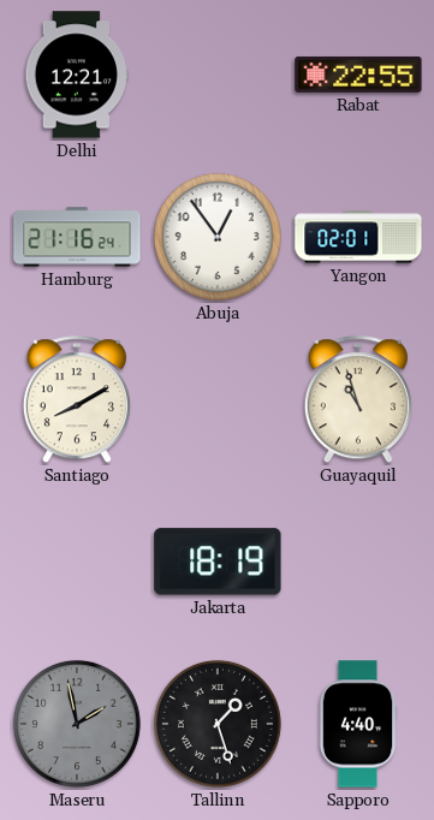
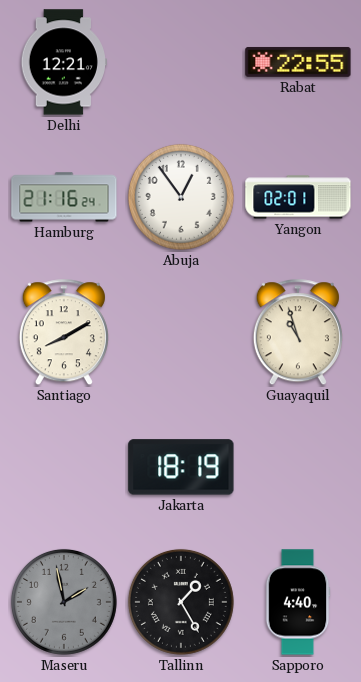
Tallinn: 1:27 -> 1:25
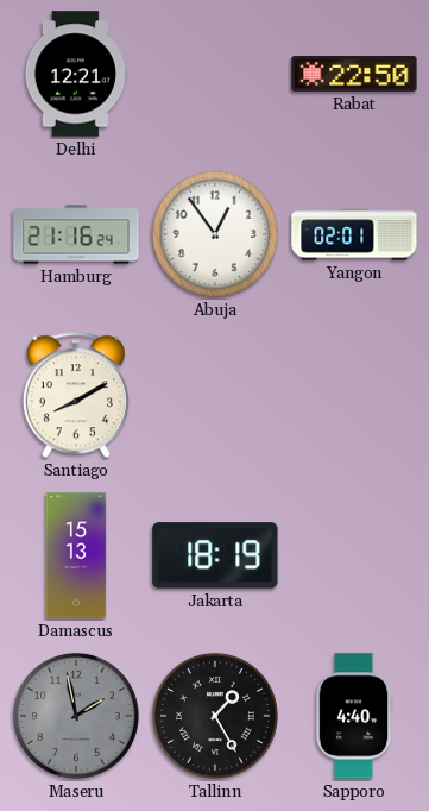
Rabat: 22:55 -> 22:50
Guayaquil: 10:57 -> none
Damascus: none -> 15:13
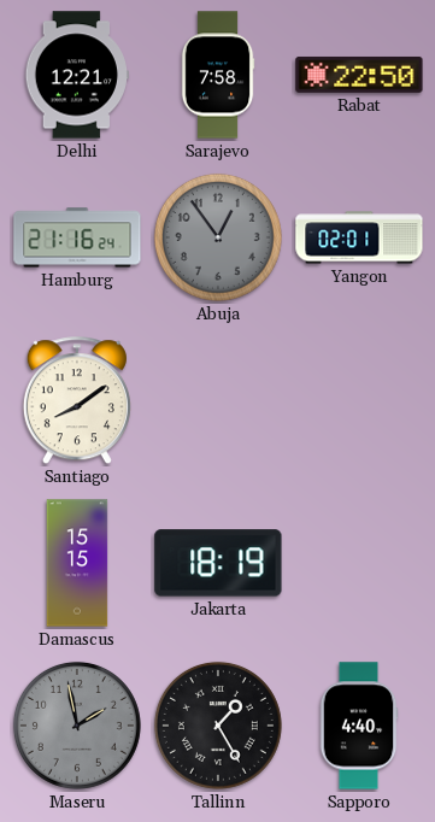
Sarajevo: none -> 7:58
Abuja dial: white -> grey
Santiago: 8:10 -> 8:09
Damascus: 15:13 -> 15:15
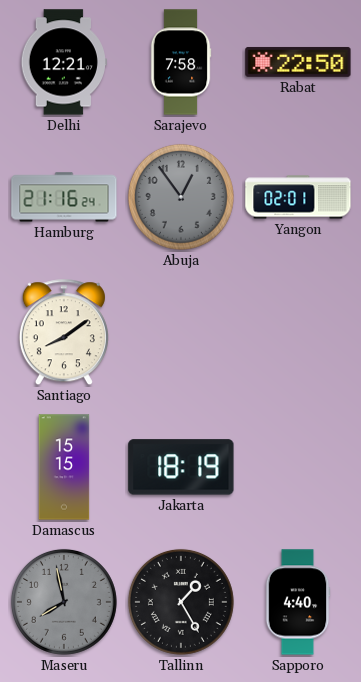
Maseru: 1:58 -> 7:58
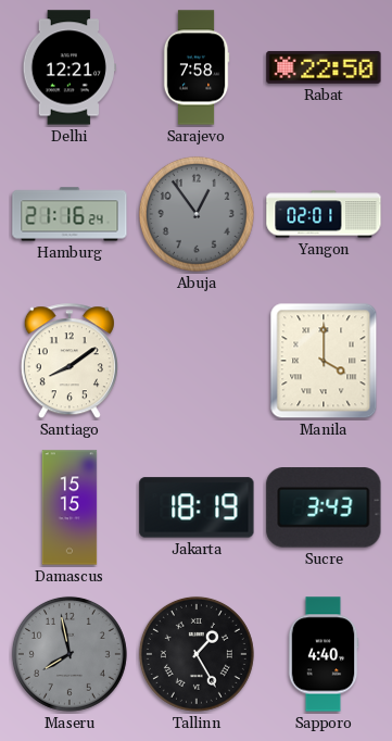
Manila: none -> 4:00
Sucre: none -> 3:43
